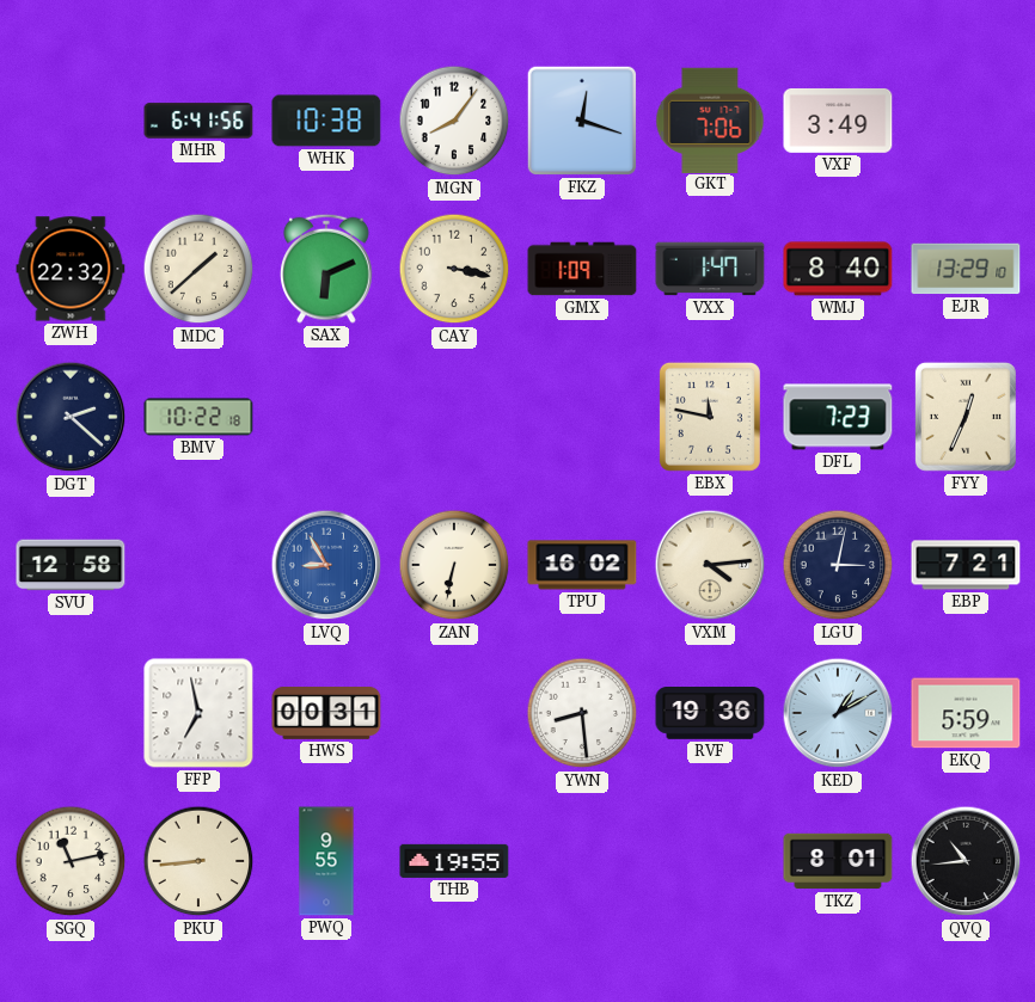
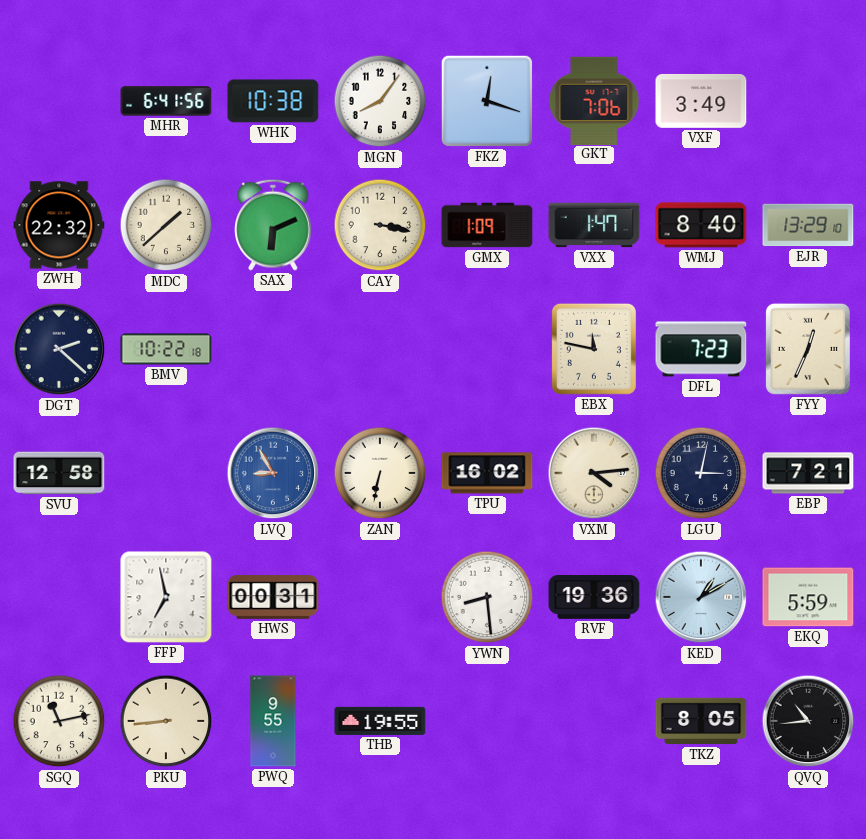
TKZ: 8:01 -> 8:05
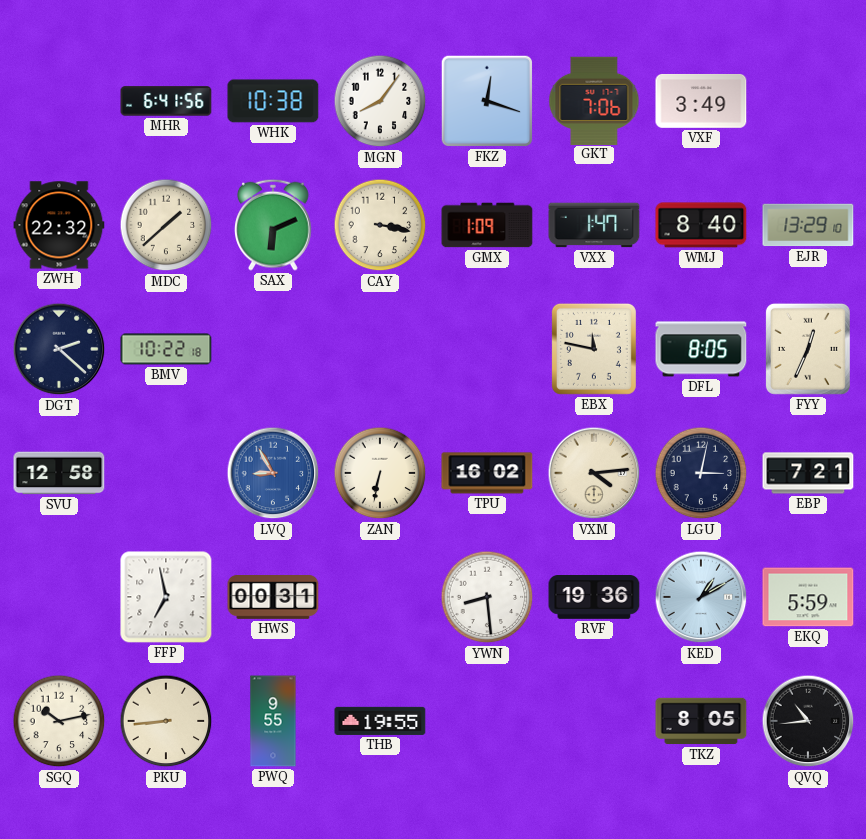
DFL: 7:23 -> 8:05
SGQ: 11:13 -> 10:13
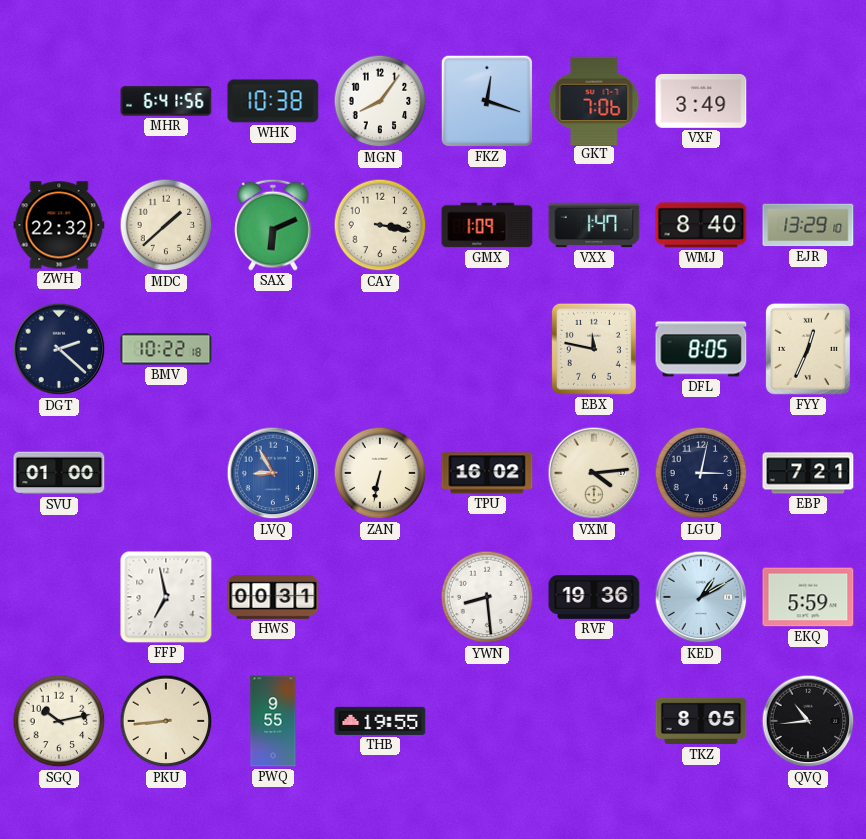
SVU: 12:58 -> 01:00
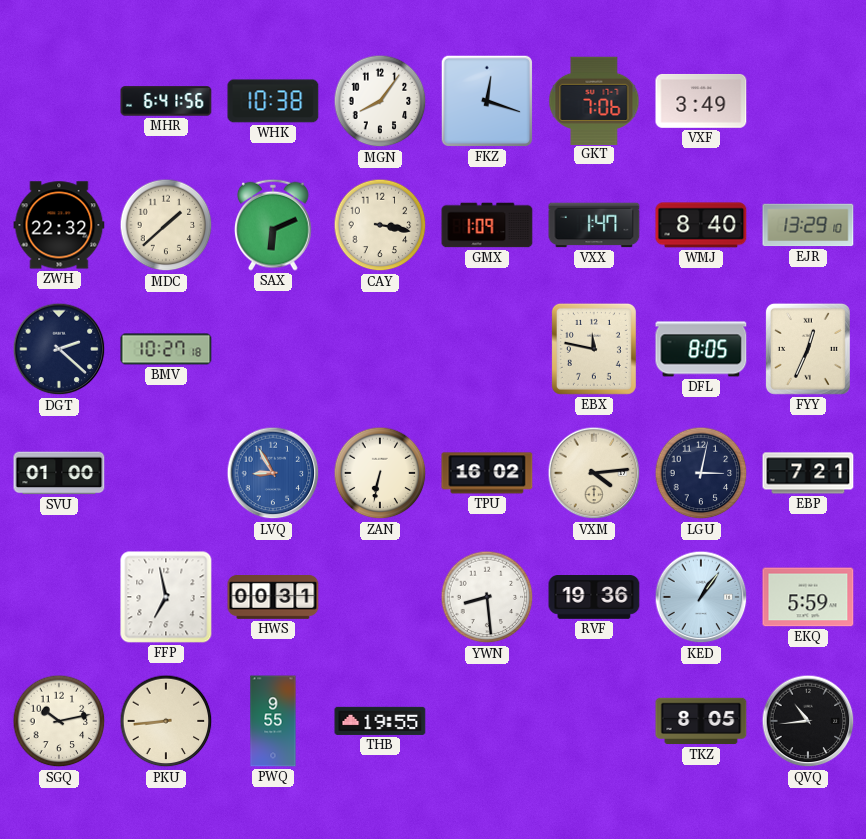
BMV: 10:22 -> 10:27
KED: 1:10 -> 1:06
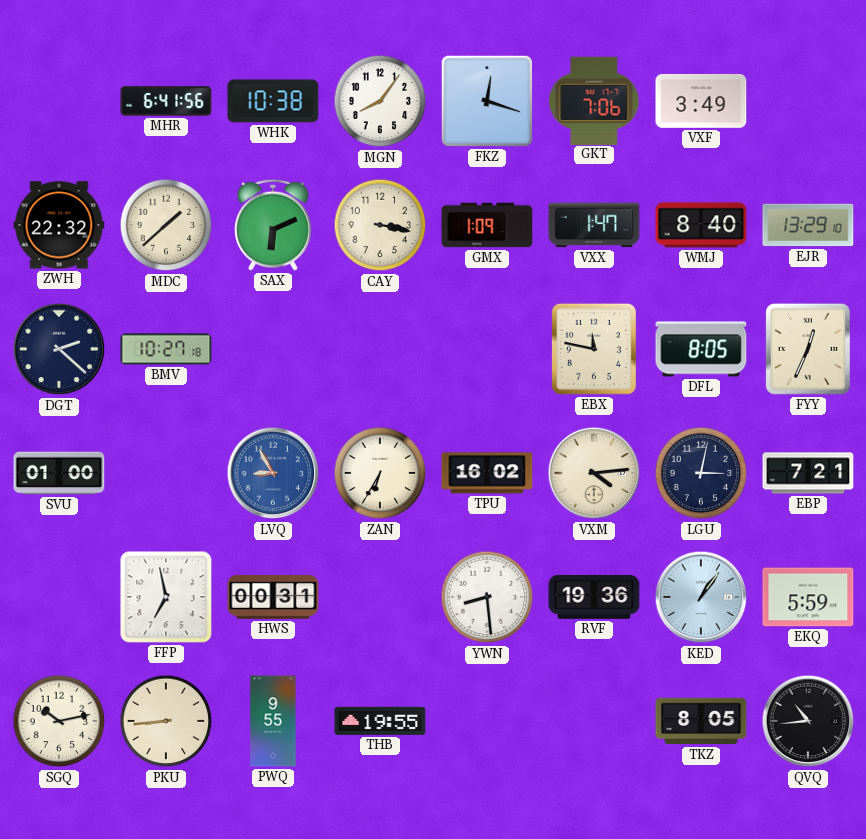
ZAN: 6:32 -> 6:35
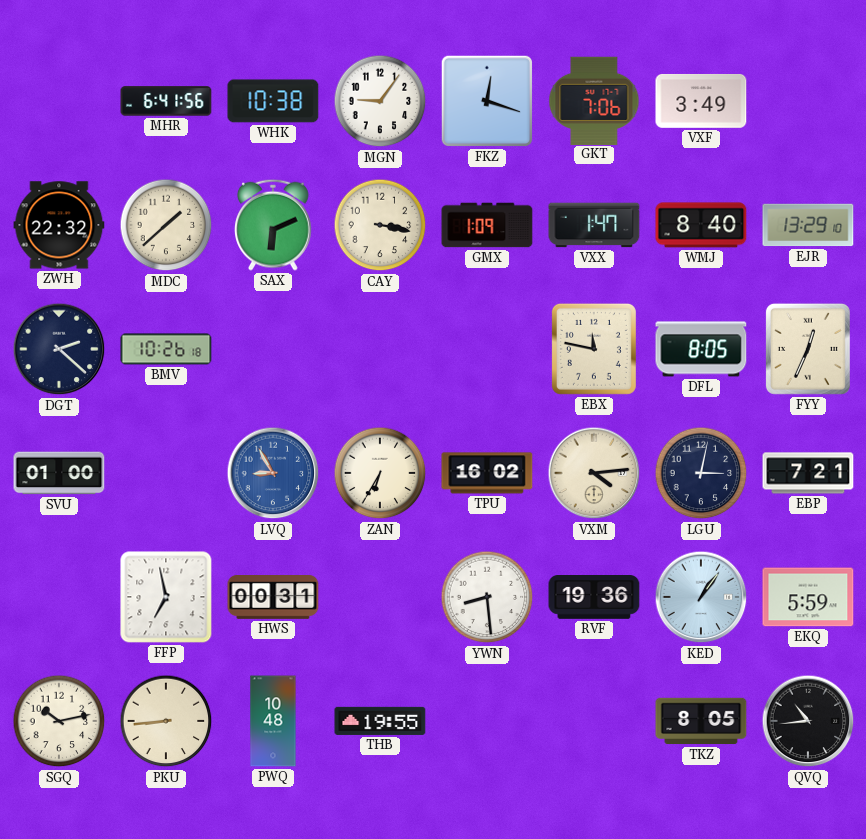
MGN: 8:06 -> 9:06
BMV: 10:27 -> 10:26
PWQ: 9:55 -> 10:48
